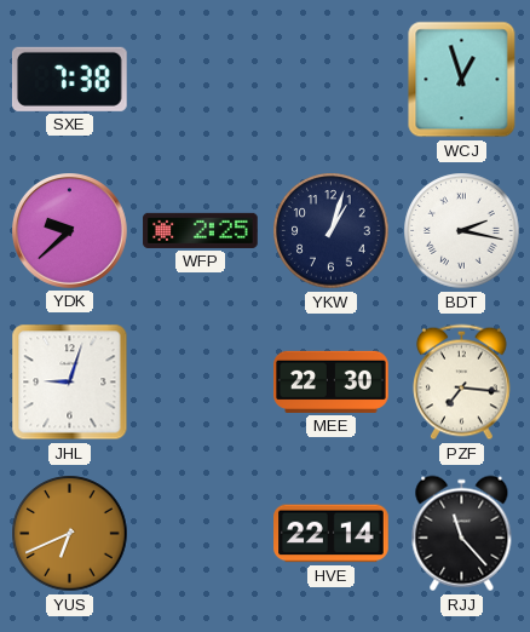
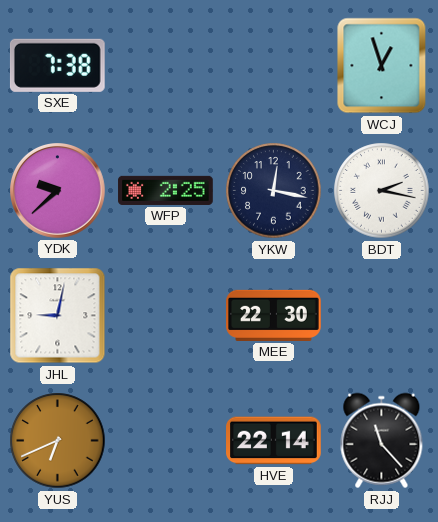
YKW: 1:03 -> 12:17
JHL: 9:03 -> 9:02
PZF: 7:16 -> none
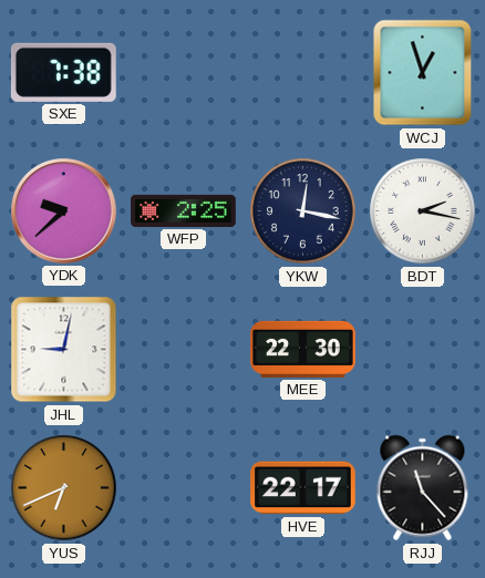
HVE: 22:14 -> 22:17
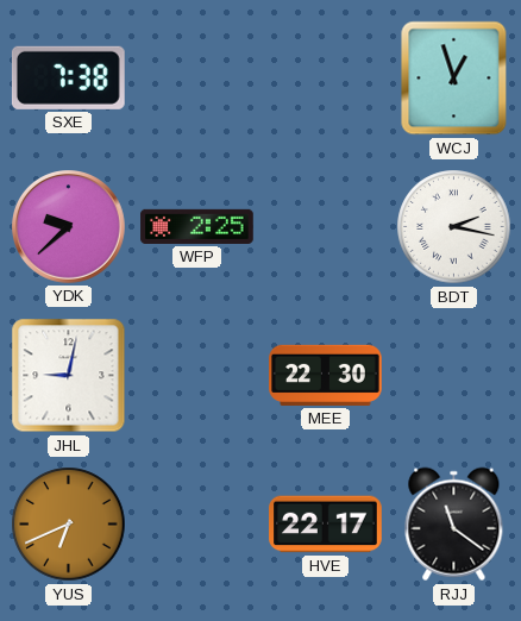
YKW: 12:17 -> none
RJJ: 11:23 -> 11:21
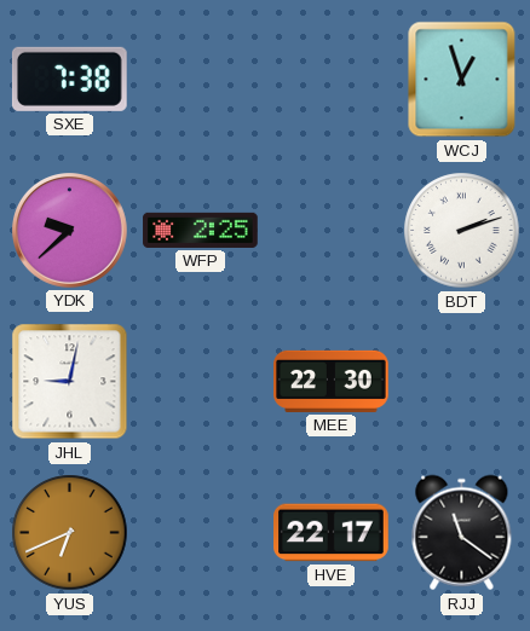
BDT: 2:17 -> 2:12
